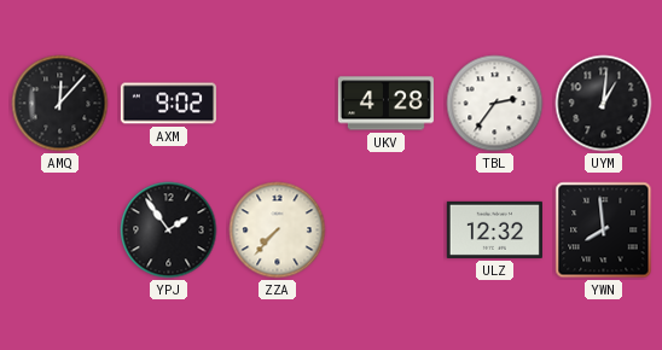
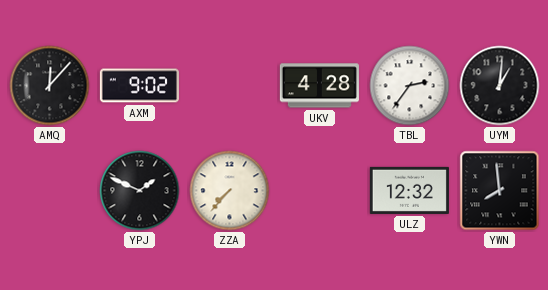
YPJ: 1:54 -> 1:49
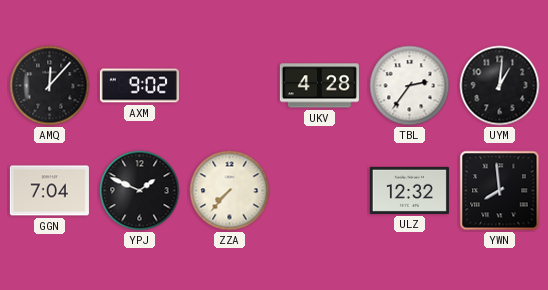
GGN: none -> 7:04
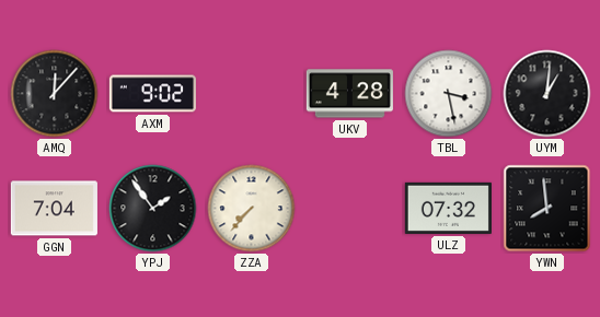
TBL: 2:36 -> 3:28
YPJ: 1:49 -> 1:54
ULZ: 12:32 -> 07:32
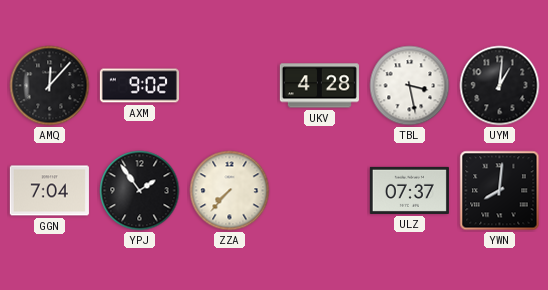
ULZ: 07:32 -> 07:37
YWN: 7:59 -> 8:01
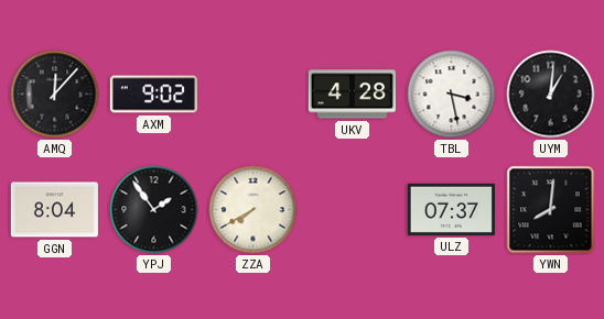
GGN: 7:04 -> 8:04
ZZA: 7:37 -> 7:40
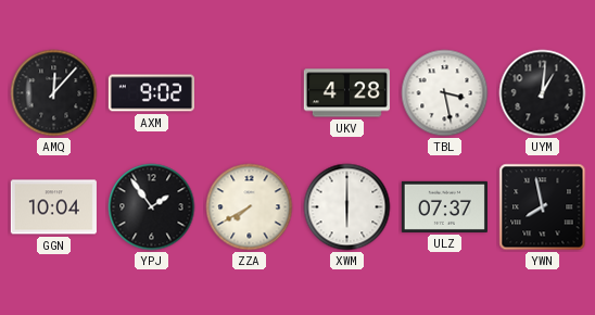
GGN: 8:04 -> 10:04
XWM: none -> 6:00
YWN: 8:01 -> 7:58
